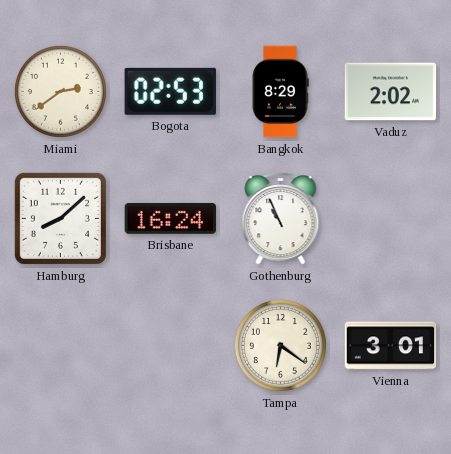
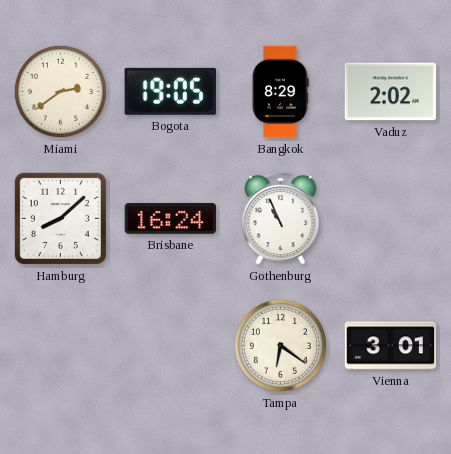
Bogota: 02:53 -> 19:05
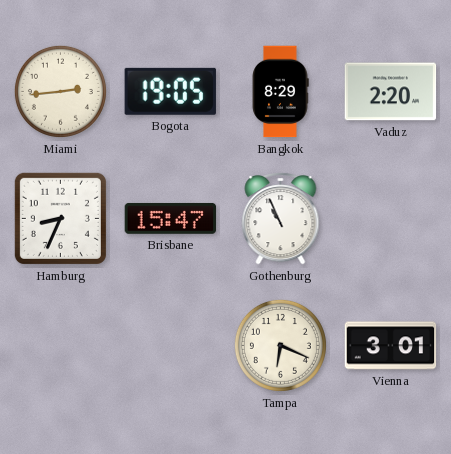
Miami: 2:39 -> 2:44
Vaduz: 2:02 -> 2:20
Hamburg: 8:08 -> 8:34
Brisbane: 16:24 -> 15:47
Tampa: 6:21 -> 6:19
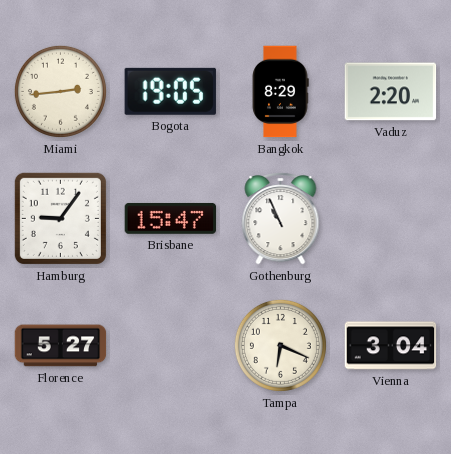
Hamburg: 8:34 -> 9:06
Florence: none -> 5:27
Vienna: 3:01 -> 3:04
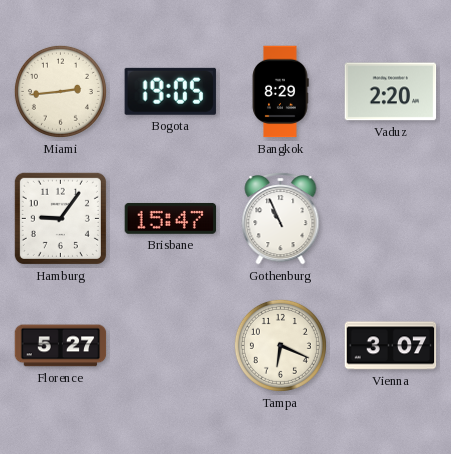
Vienna: 3:04 -> 3:07
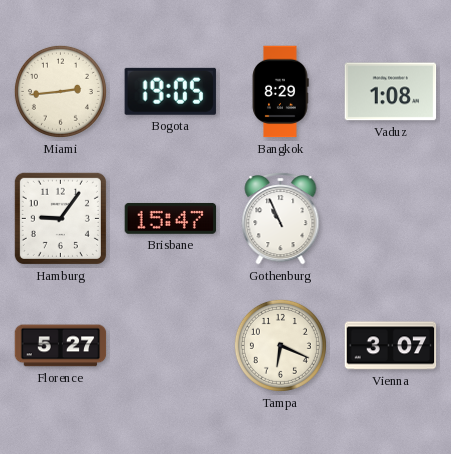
Vaduz: 2:20 -> 1:08
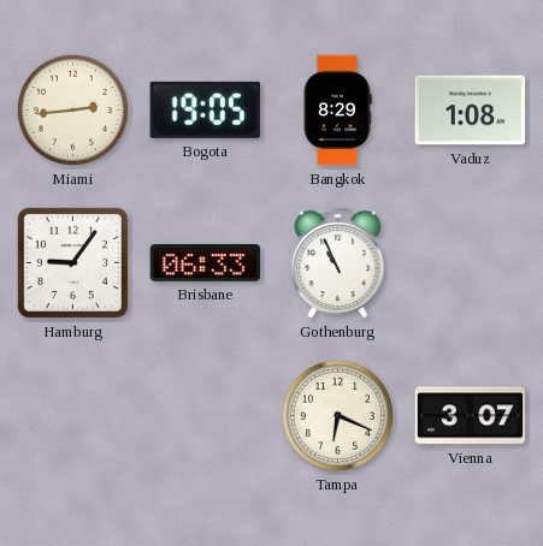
Brisbane: 15:47 -> 06:33
Florence: 5:27 -> none
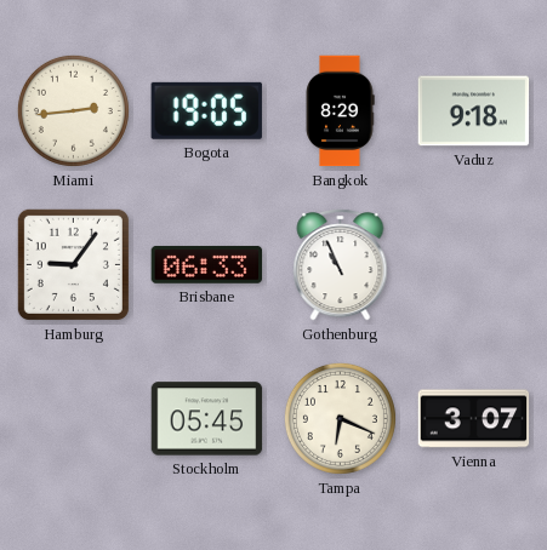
Vaduz: 1:08 -> 9:18
Stockholm: none -> 05:45
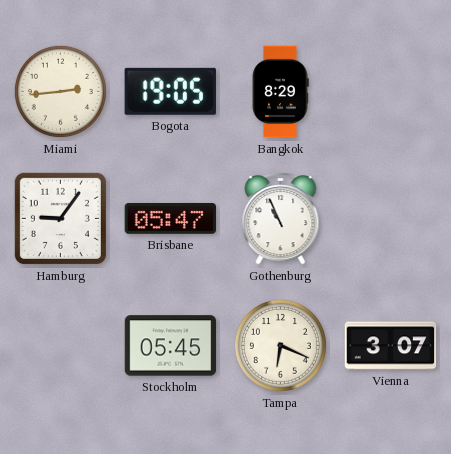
Vaduz: 9:18 -> none
Brisbane: 06:33 -> 05:47
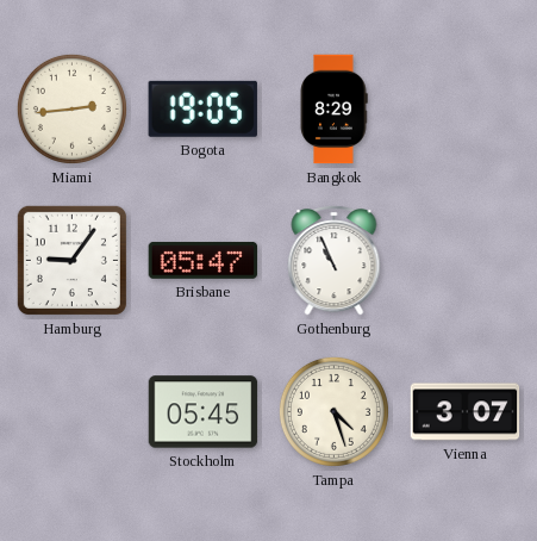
Tampa: 6:19 -> 4:27
